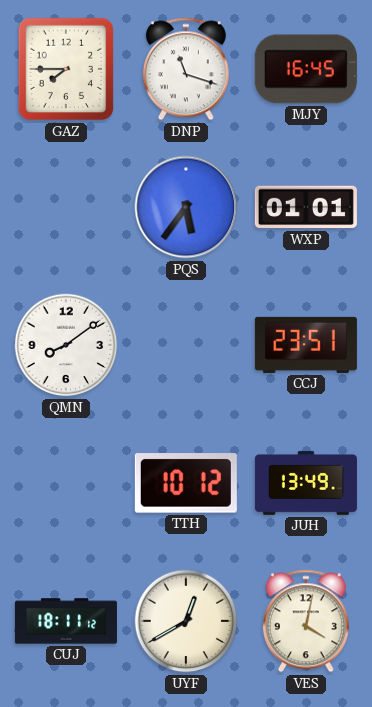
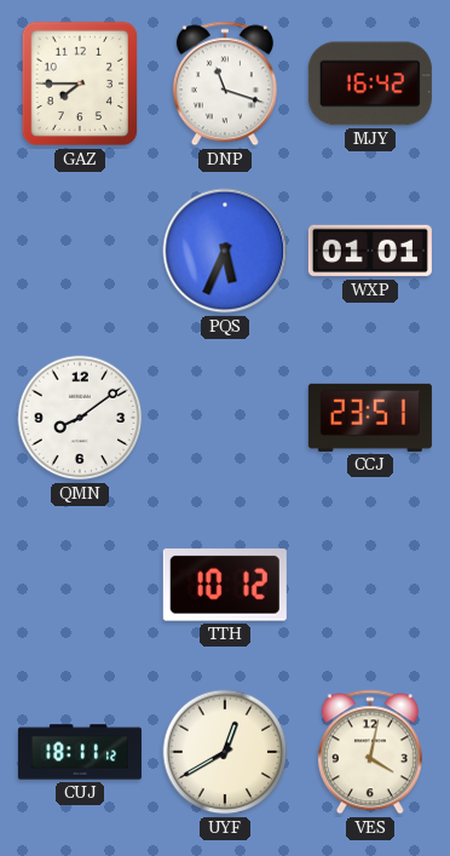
MJY: 16:45 -> 16:42
PQS: 5:36 -> 5:34
JUH: 13:49 -> none
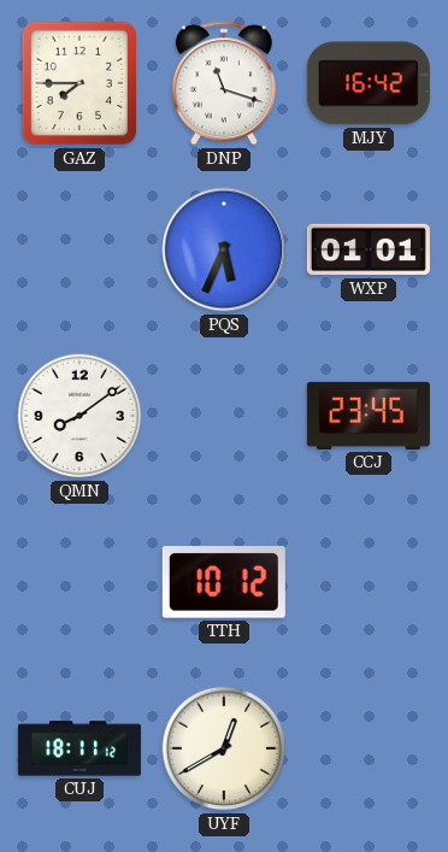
CCJ: 23:51 -> 23:45
VES: 4:02 -> none
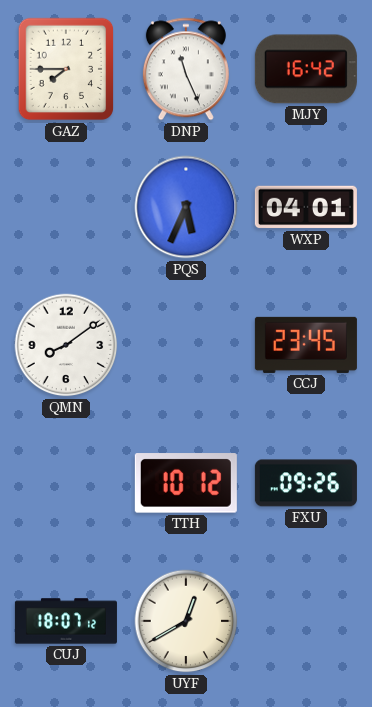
DNP: 11:18 -> 11:26
WXP: 01:01 -> 04:01
FXU: none -> 09:26
CUJ: 18:11 -> 18:07
